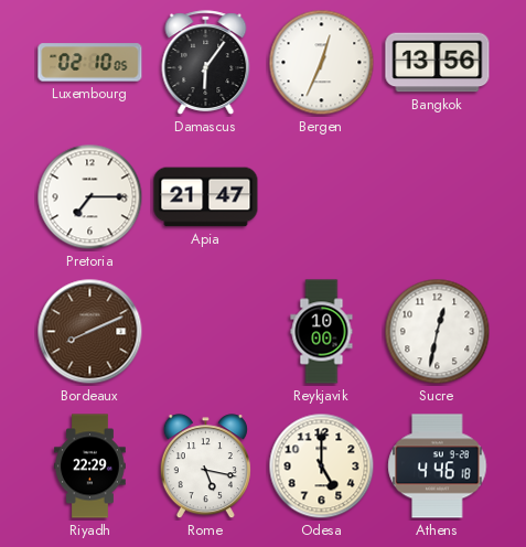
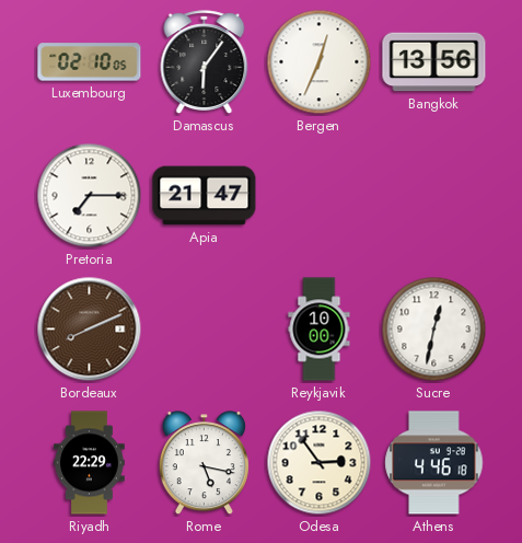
Odesa: 5:00 -> 2:54
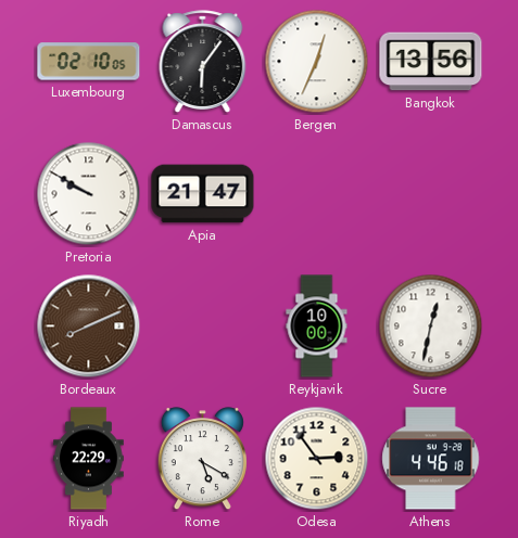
Pretoria: 7:15 -> 9:50
Rome: 5:17 -> 5:20
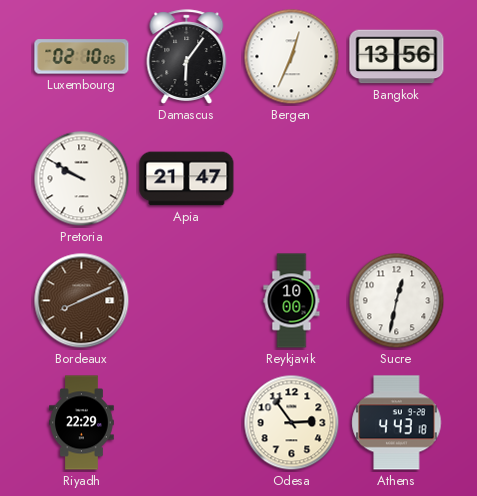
Rome: 5:20 -> none
Athens: 4:46 -> 4:43
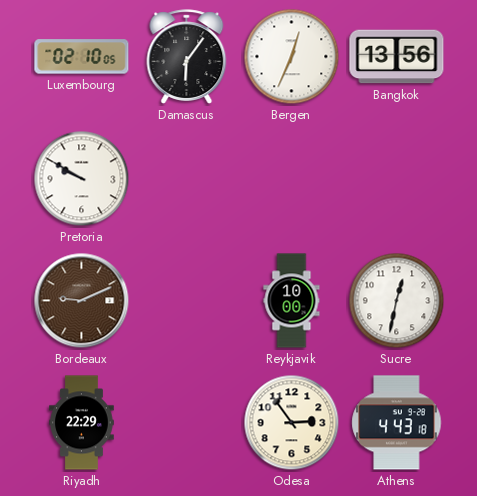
Apia: 21:47 -> none
Bordeaux: 8:11 -> 9:11
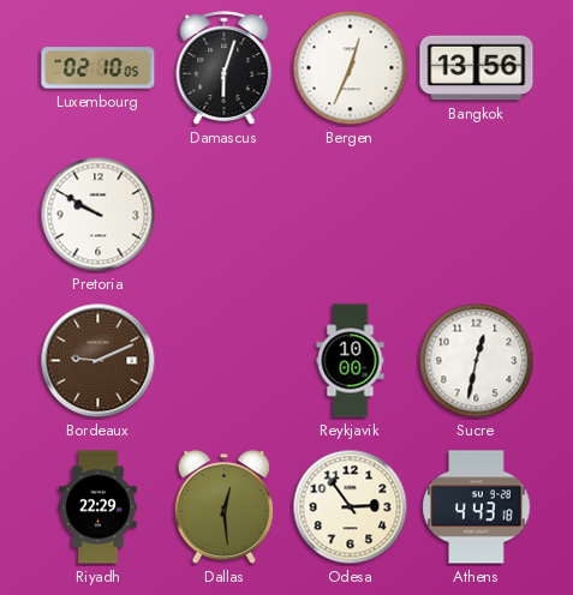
Damascus: 6:06 -> 6:03
Dallas: none -> 12:29
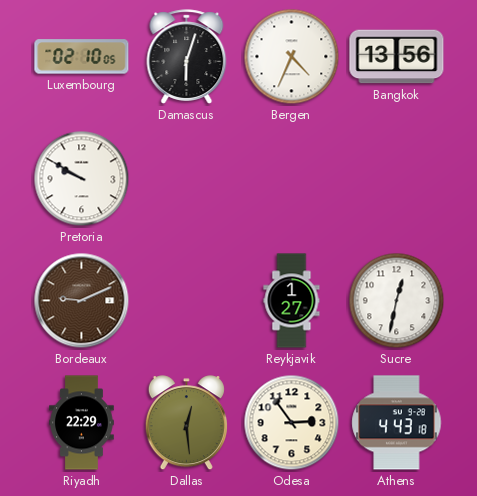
Bergen: 12:34 -> 4:34
Reykjavik: 10:00 -> 1:27
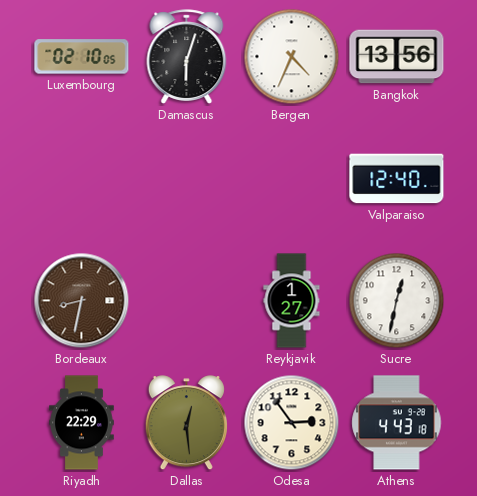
Pretoria: 9:50 -> none
Valparaiso: none -> 12:40
Bordeaux: 9:11 -> 8:32
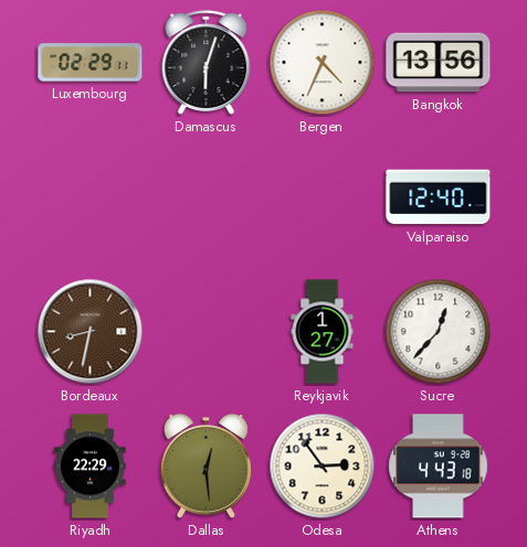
Luxembourg: 02:10 -> 02:29
Sucre: 12:32 -> 12:37
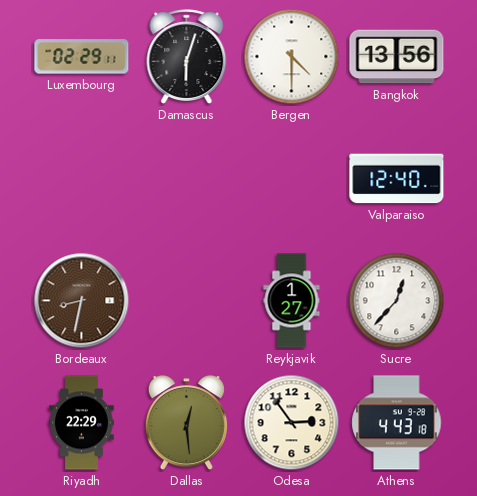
Bergen: 4:34 -> 4:30
